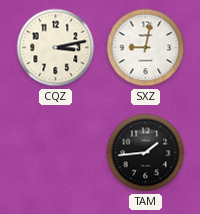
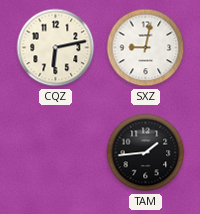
CQZ: 3:13 -> 6:13
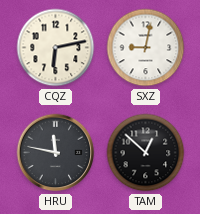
HRU: none -> 11:47
TAM: 1:44 -> 12:52
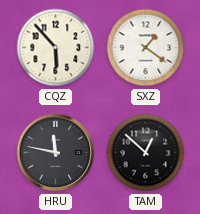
CQZ: 6:13 -> 5:53
SXZ: 9:02 -> 1:21
